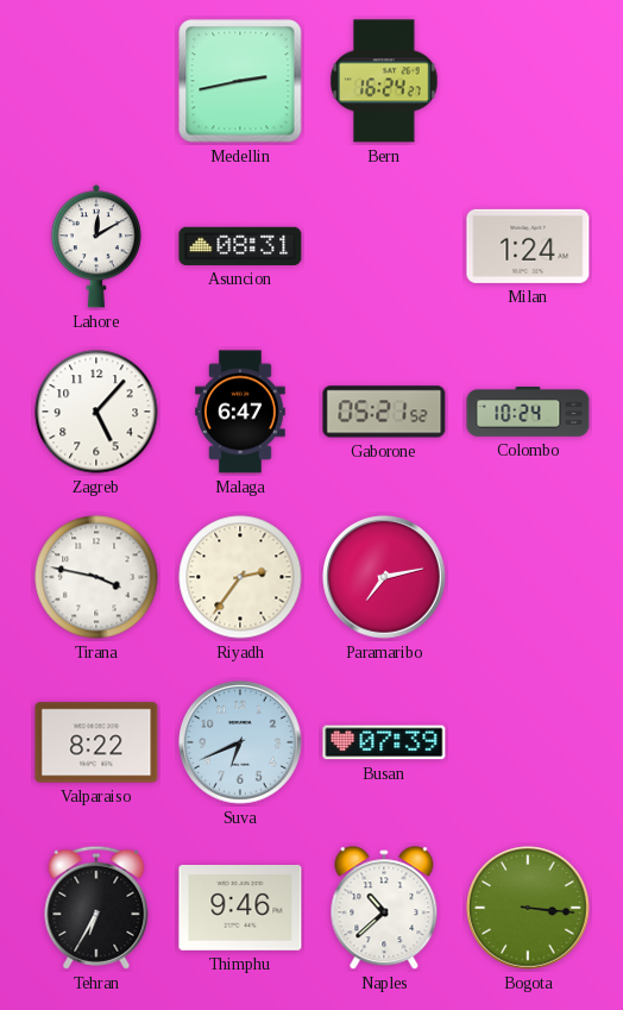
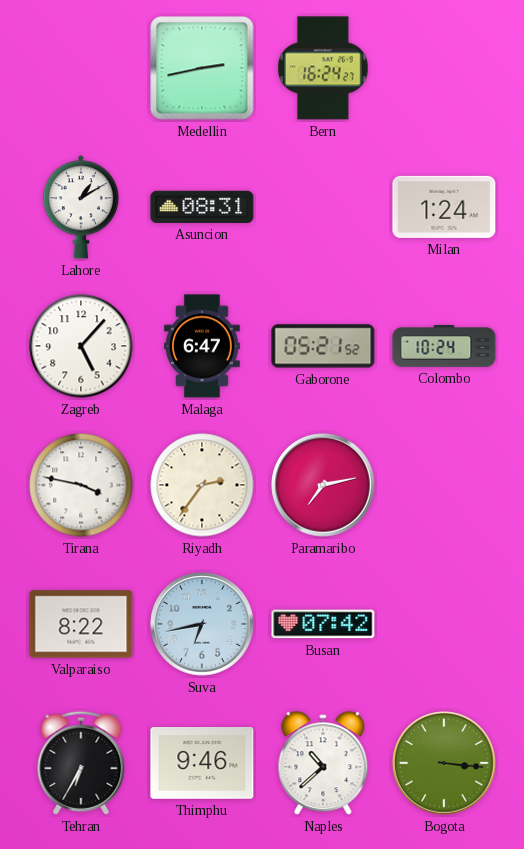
Lahore: 12:10 -> 1:10
Suva: 6:41 -> 6:43
Busan: 07:39 -> 07:42
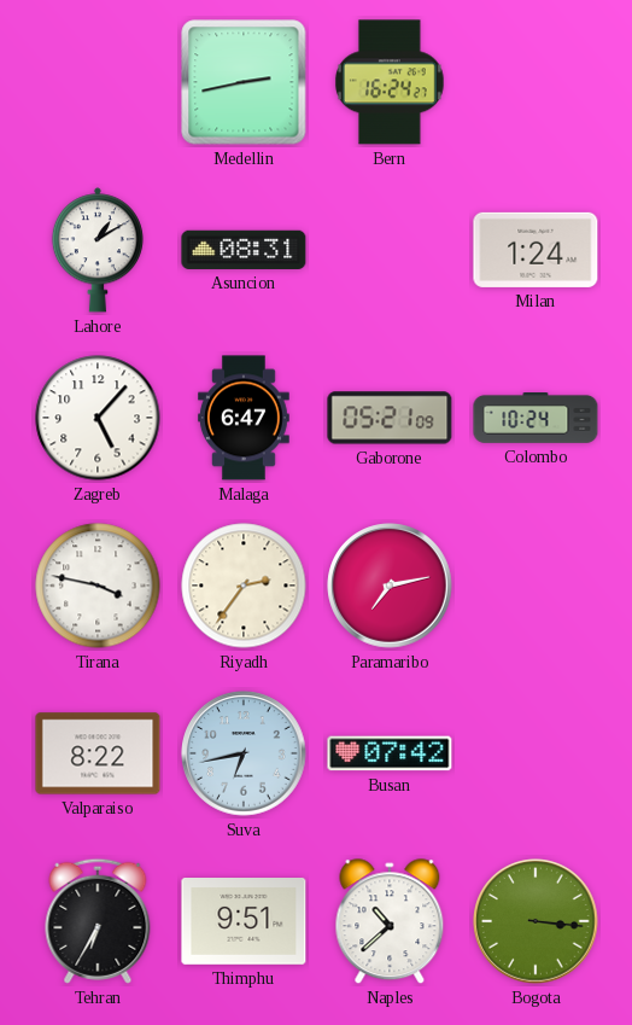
Gaborone: 05:21:52 -> 05:21:09
Thimphu: 9:46 -> 9:51
